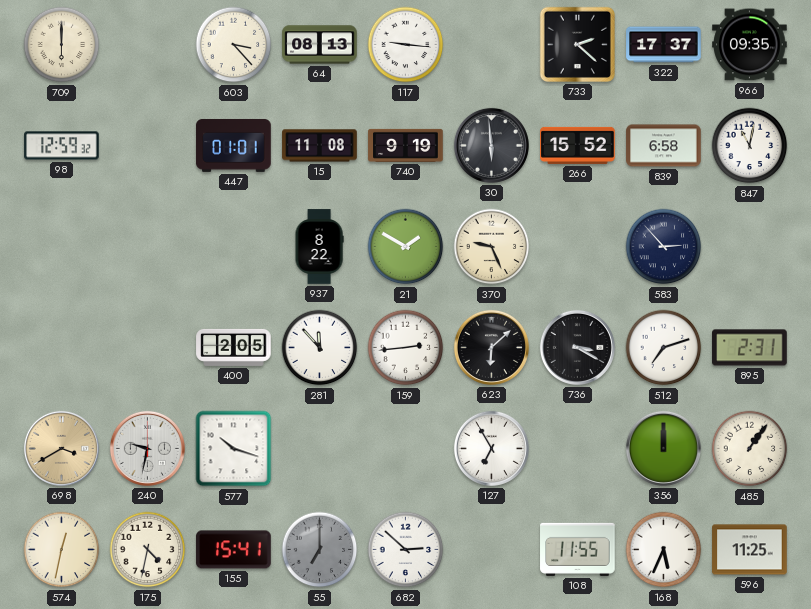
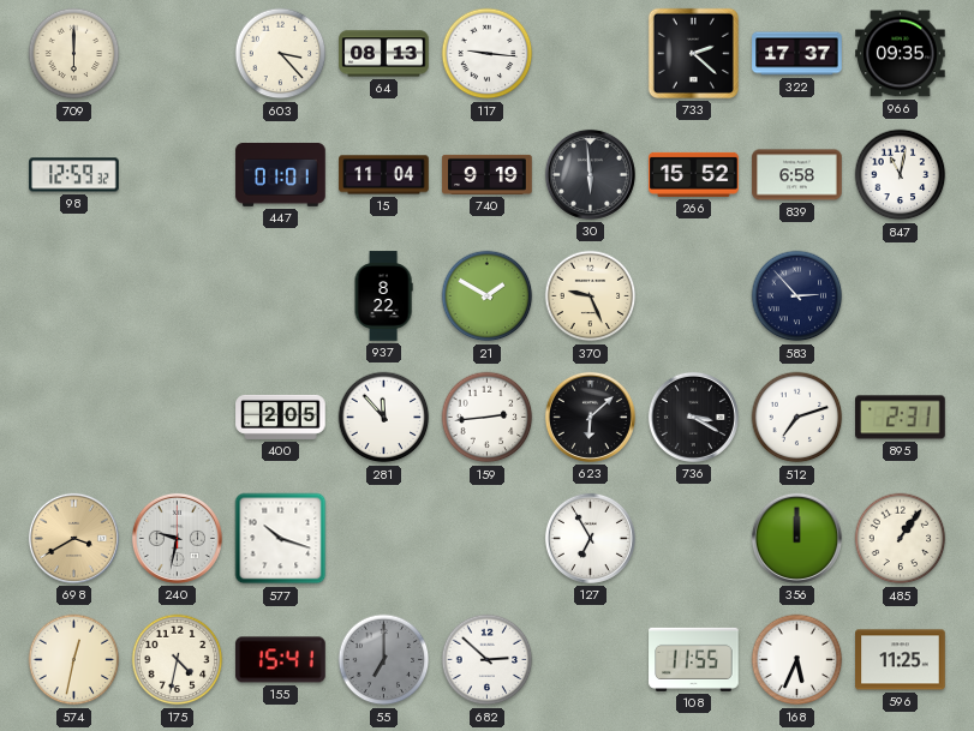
15: 11:08 -> 11:04
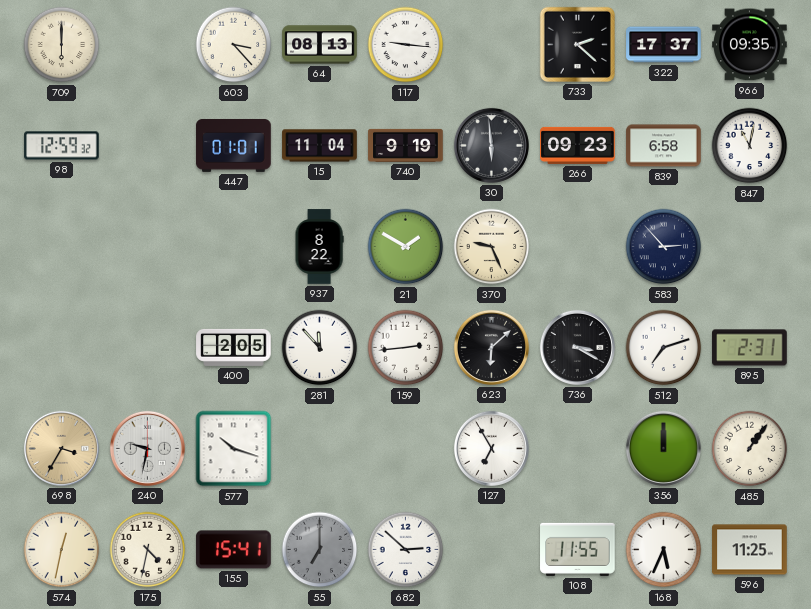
266: 15:52 -> 09:23
698: 3:40 -> 3:35
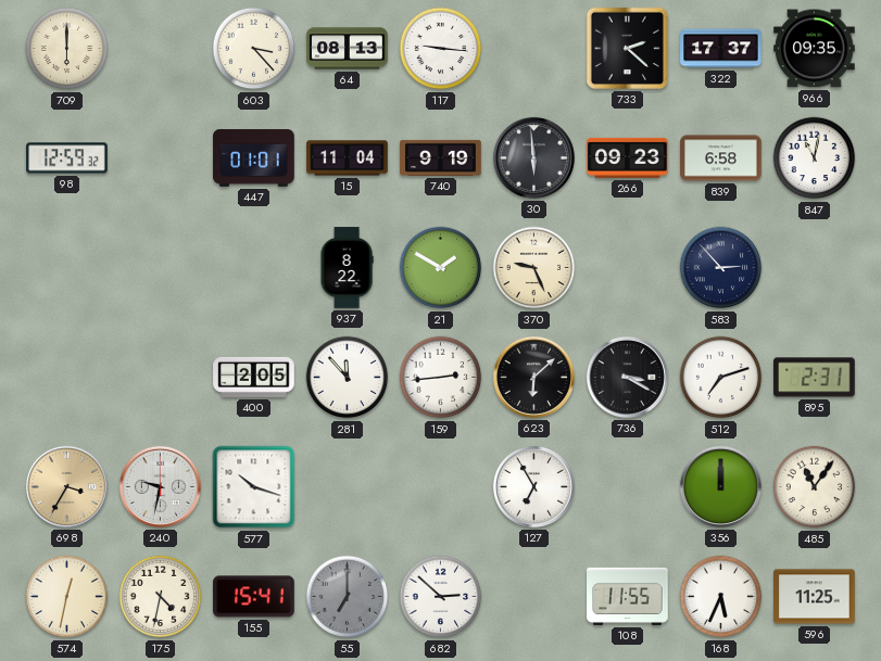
485: 1:06 -> 11:06
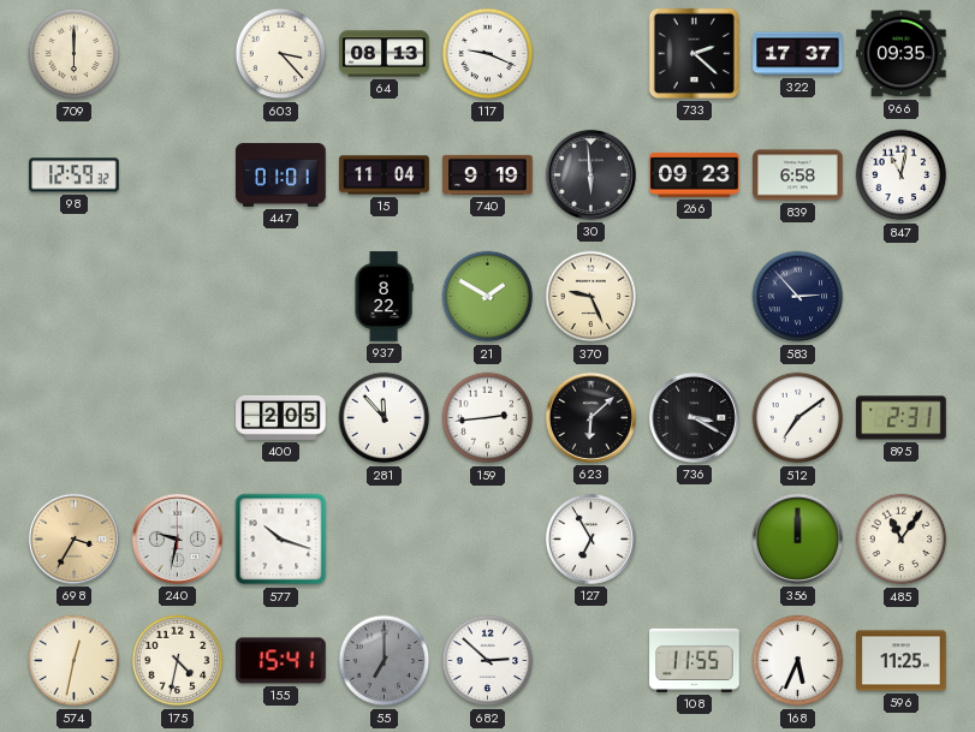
117: 9:16 -> 9:19
512: 7:12 -> 7:09
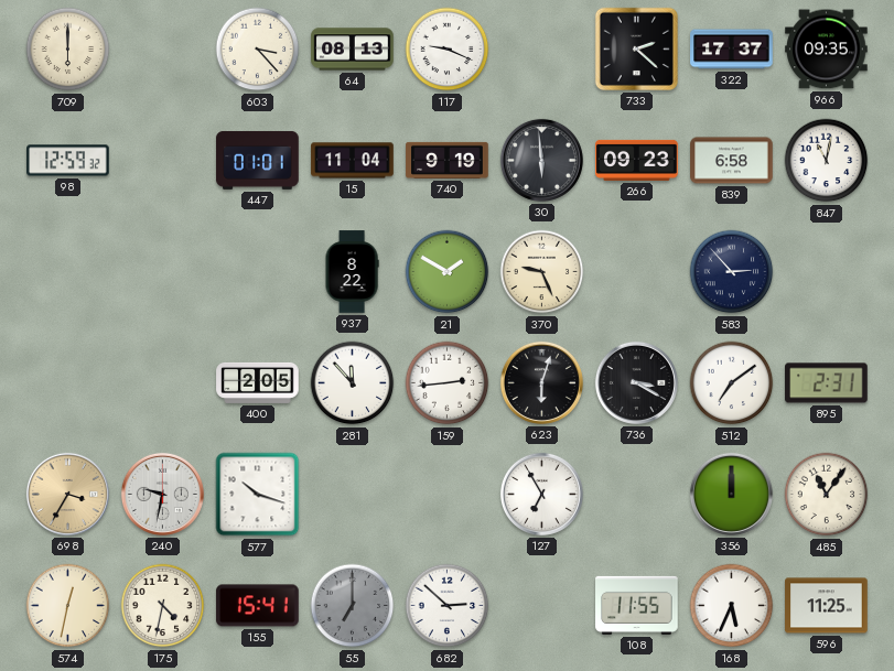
623: 6:08 -> 6:03
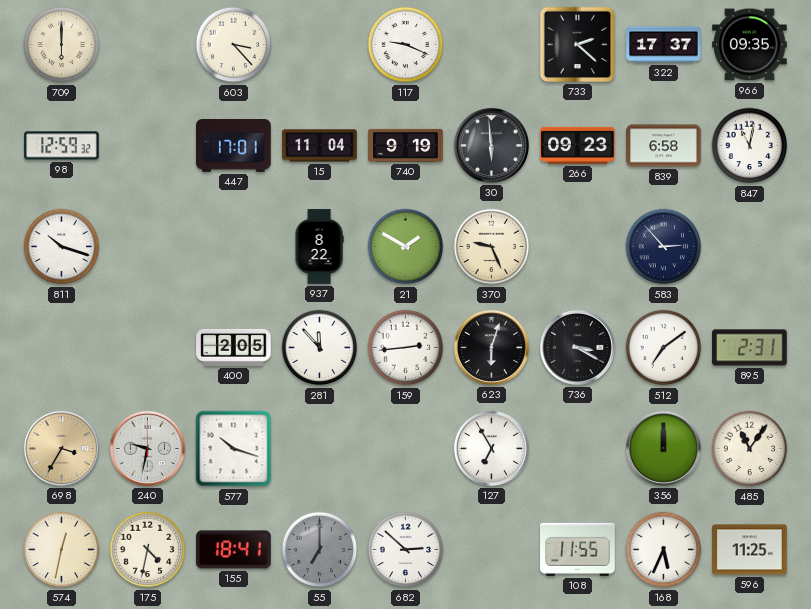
64: 08:13 -> none
447: 01:01 -> 17:01
811: none -> 10:18
155: 15:41 -> 18:41
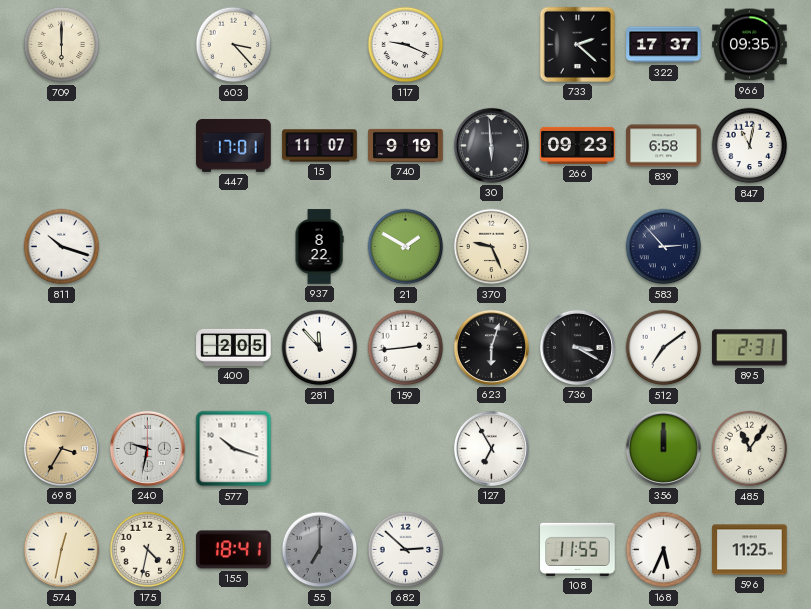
98: 12:59 -> none
15: 11:04 -> 11:07
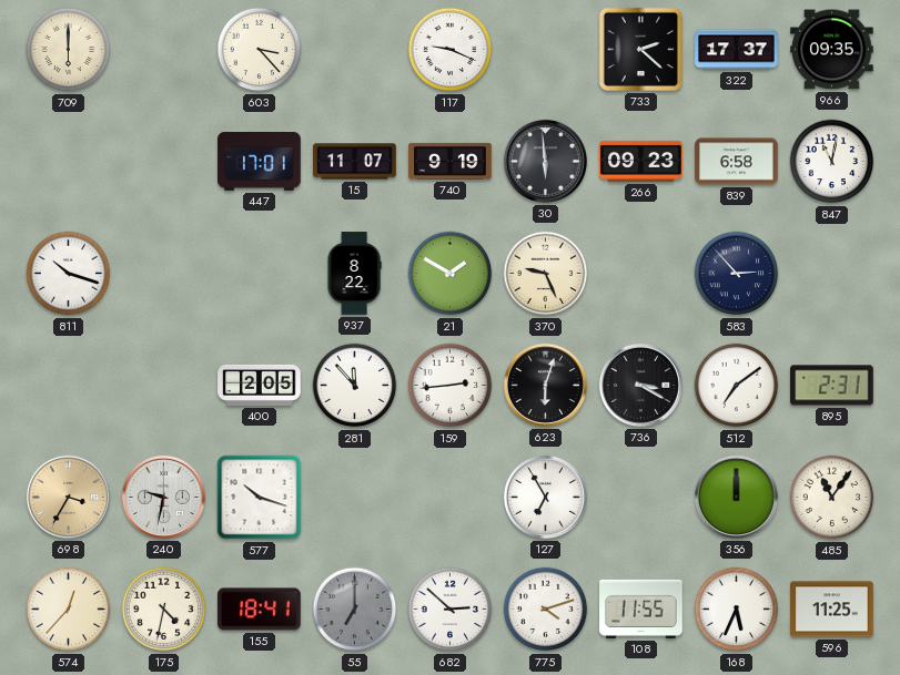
574: 12:32 -> 12:37
775: none -> 4:12
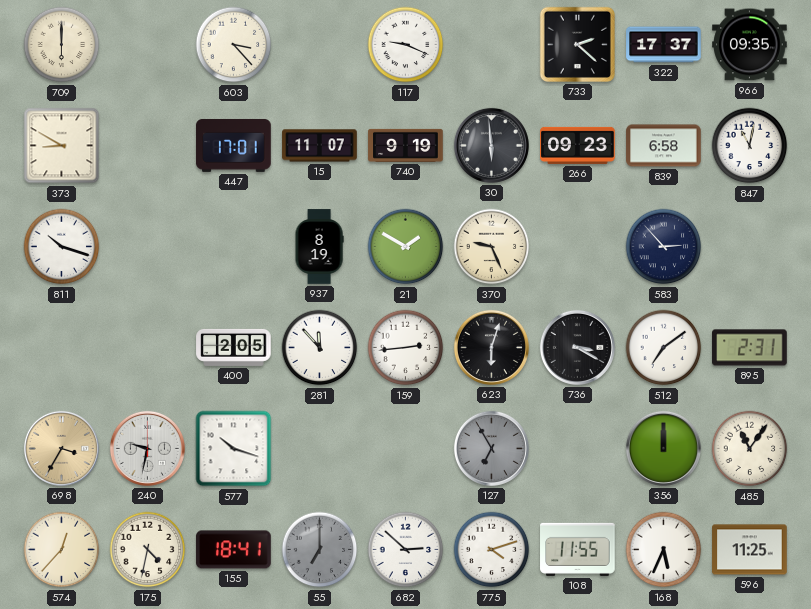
373: none -> 8:50
937: 8:22 -> 8:19
127 dial: white -> grey
